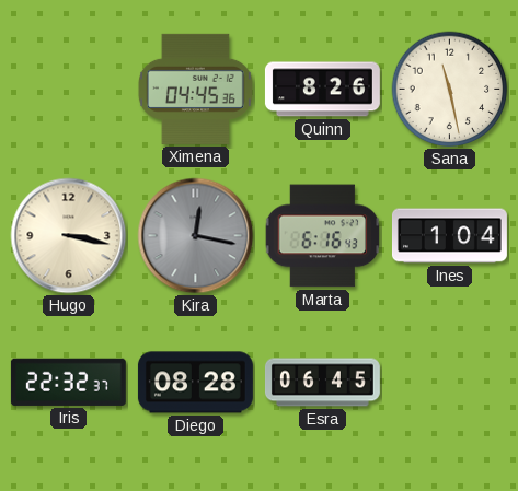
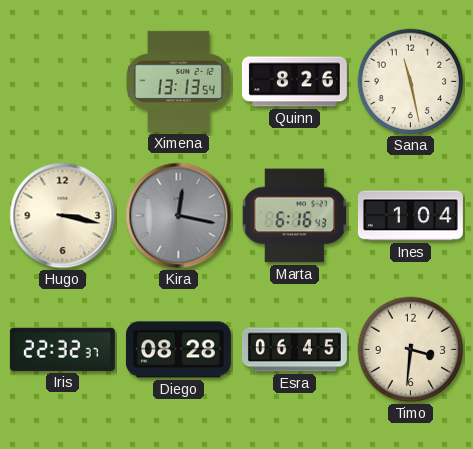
Ximena: 04:45 -> 13:13
Timo: none -> 3:31
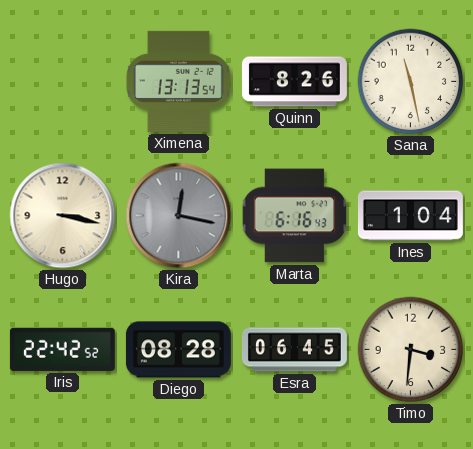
Iris: 22:32 -> 22:42
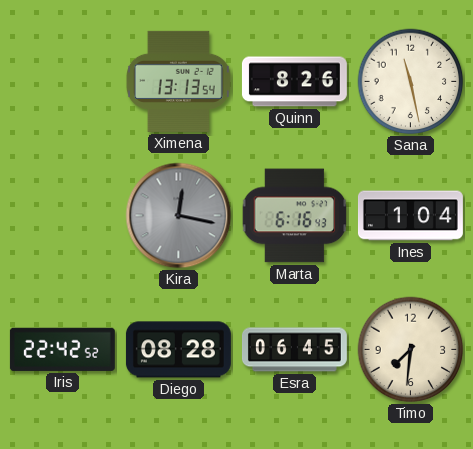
Hugo: 3:17 -> none
Timo: 3:31 -> 7:31
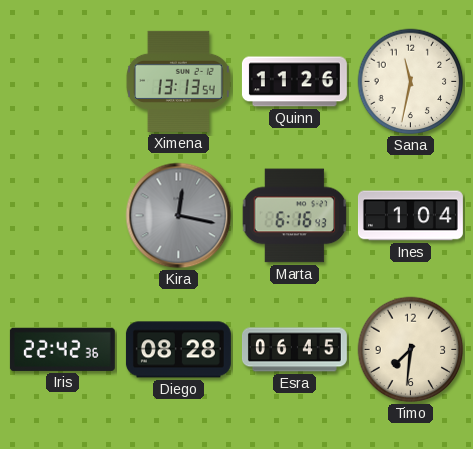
Quinn: 8:26 -> 11:26
Sana: 11:28 -> 11:32
Iris: 22:42:52 -> 22:42:36
